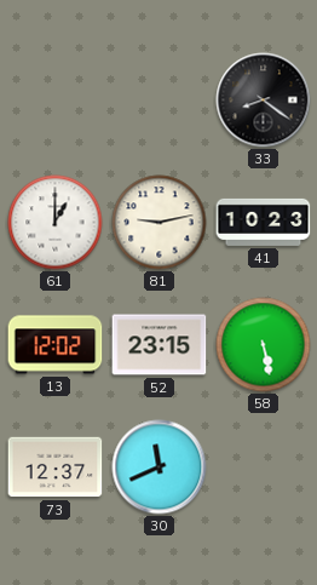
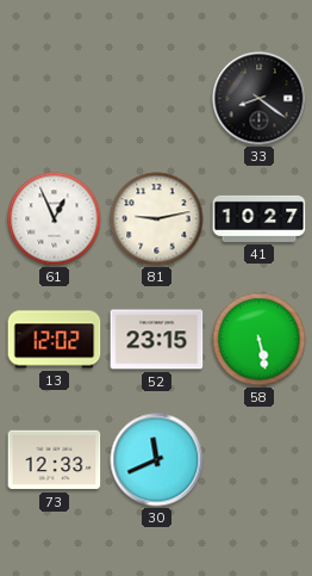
61: 1:00 -> 12:56
41: 10:23 -> 10:27
73: 12:37 -> 12:33
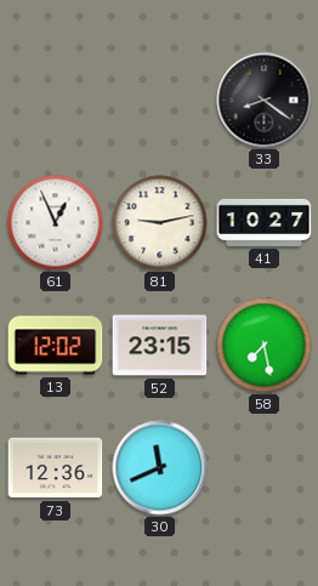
58: 5:28 -> 7:28
73: 12:33 -> 12:36
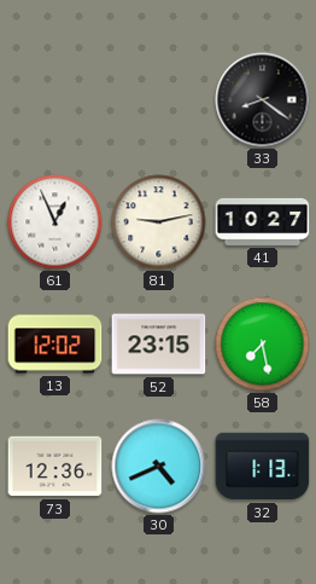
30: 11:41 -> 4:41
32: none -> 1:13
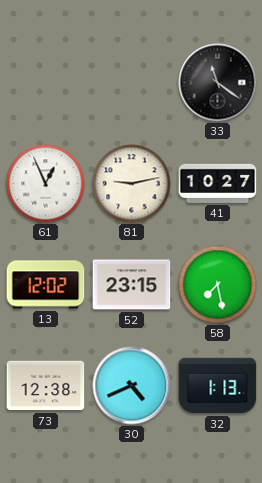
33: 8:21 -> 11:21
73: 12:36 -> 12:38
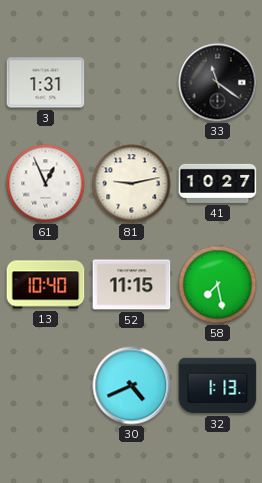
3: none -> 1:31
13: 12:02 -> 10:40
52: 23:15 -> 11:15
73: 12:38 -> none
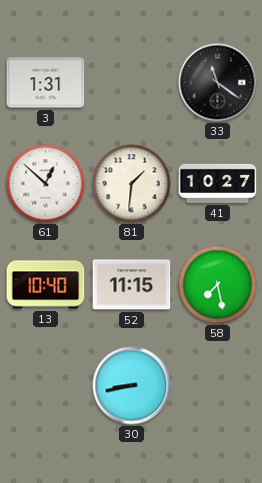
61: 12:56 -> 12:52
81: 9:13 -> 1:31
30: 4:41 -> 8:43
32: 1:13 -> none
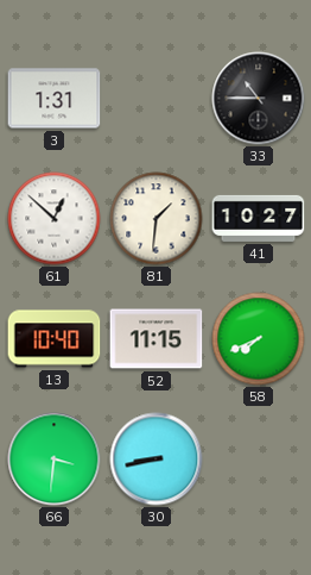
33: 11:21 -> 10:45
58: 7:28 -> 7:41
66: none -> 3:31
